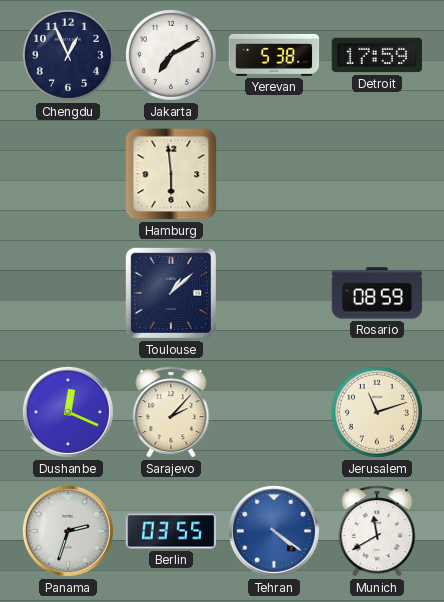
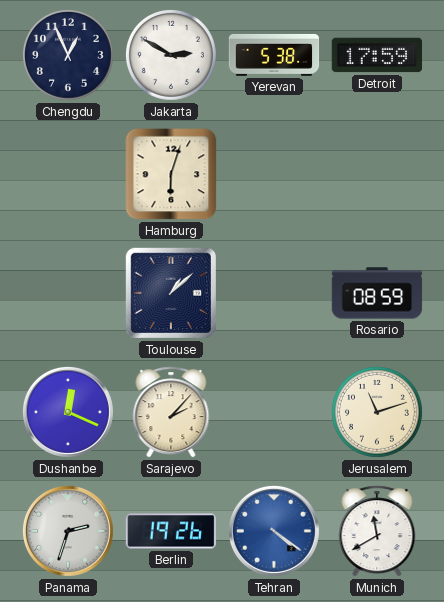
Jakarta: 7:10 -> 2:50
Hamburg: 5:59 -> 6:03
Berlin: 03:55 -> 19:26
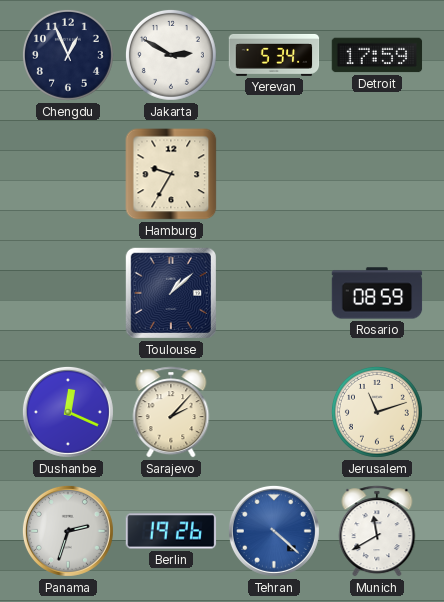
Yerevan: 5:38 -> 5:34
Hamburg: 6:03 -> 9:35
Tehran: 4:21 -> 4:22
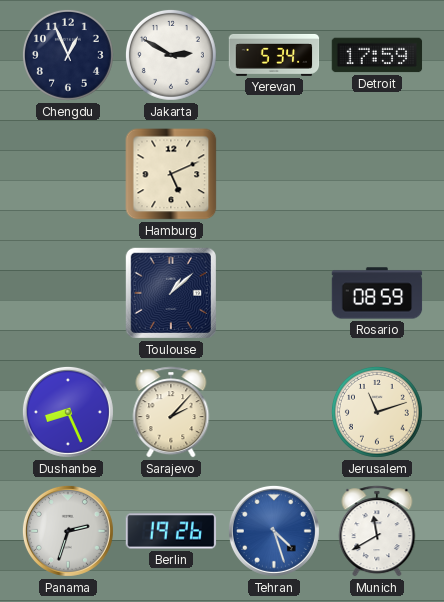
Hamburg: 9:35 -> 5:11
Dushanbe: 12:19 -> 8:26
Tehran: 4:22 -> 4:27
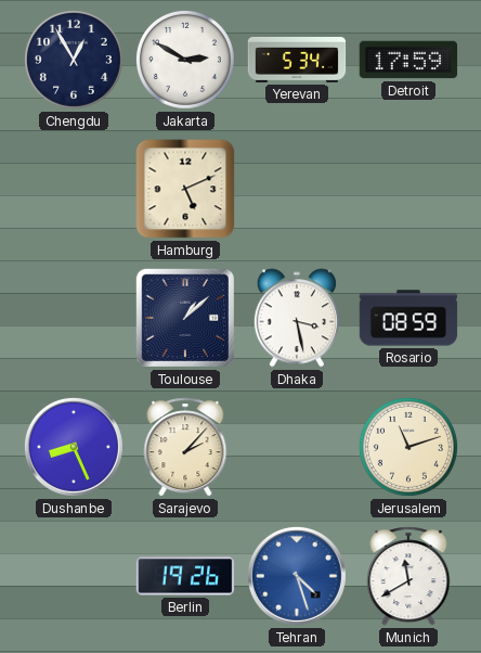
Chengdu: 12:56 -> 12:55
Dhaka: none -> 3:28
Panama: 2:33 -> none
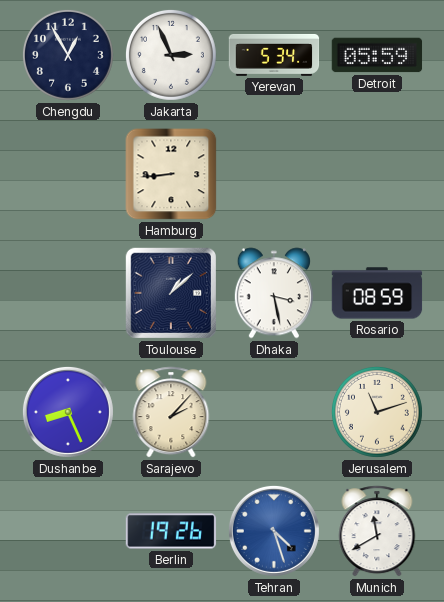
Jakarta: 2:50 -> 2:56
Detroit: 17:59 -> 05:59
Hamburg: 5:11 -> 8:44
